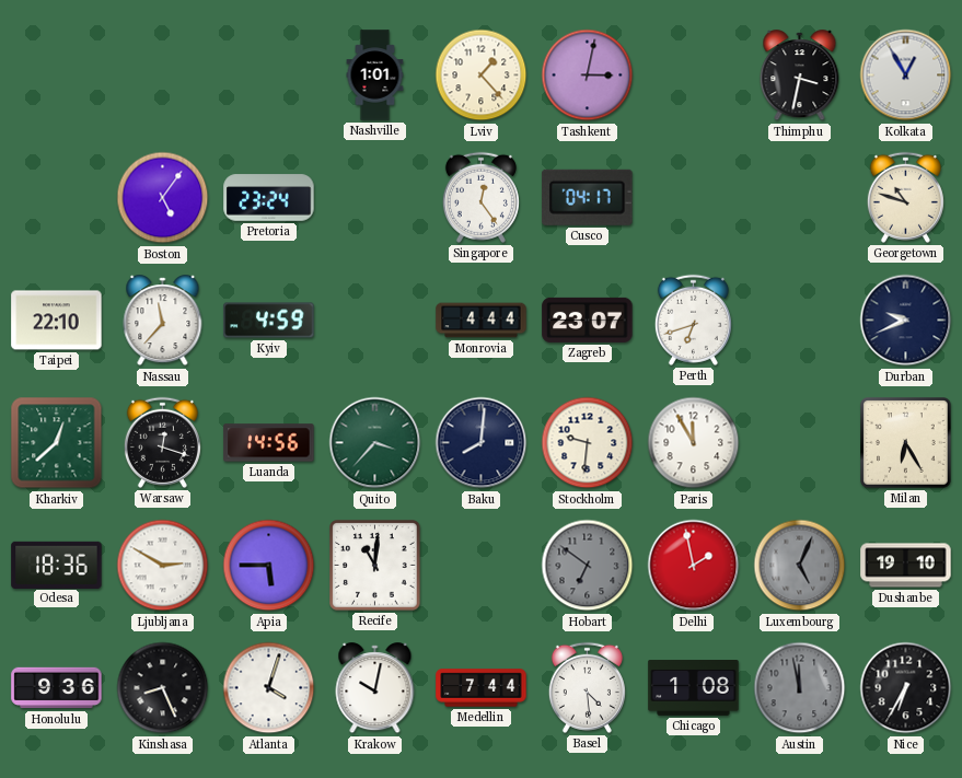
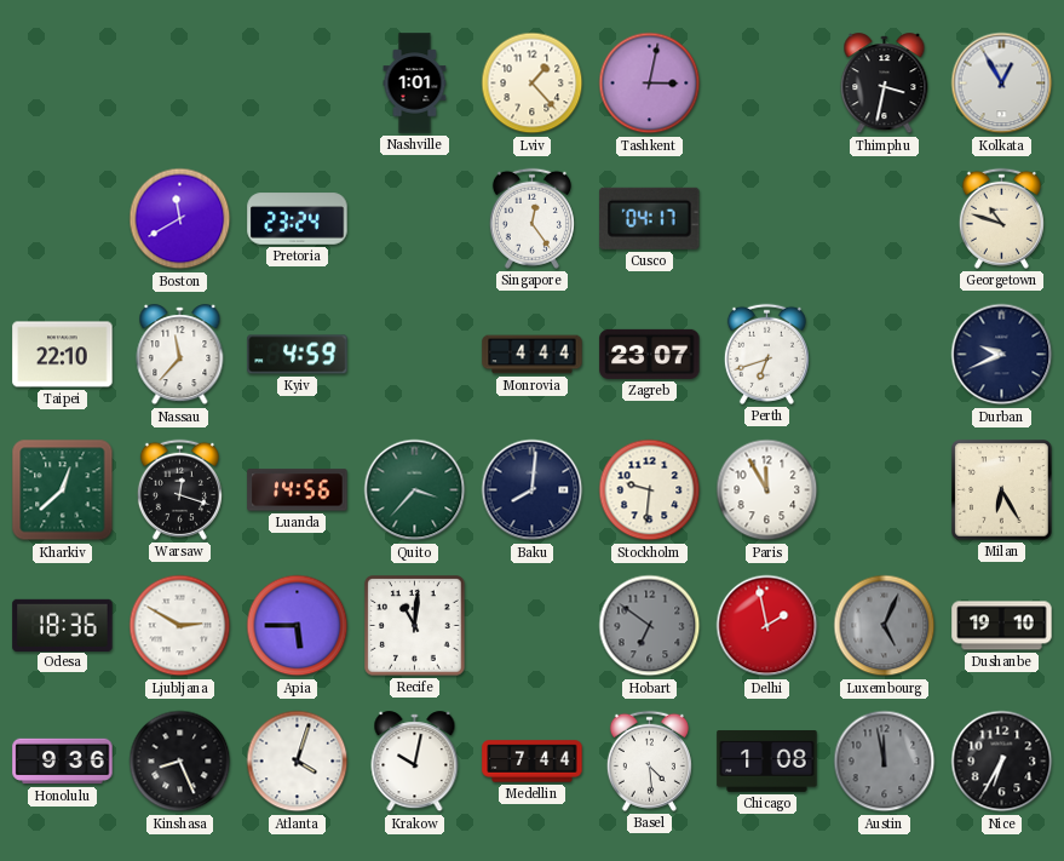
Boston: 5:06 -> 11:40
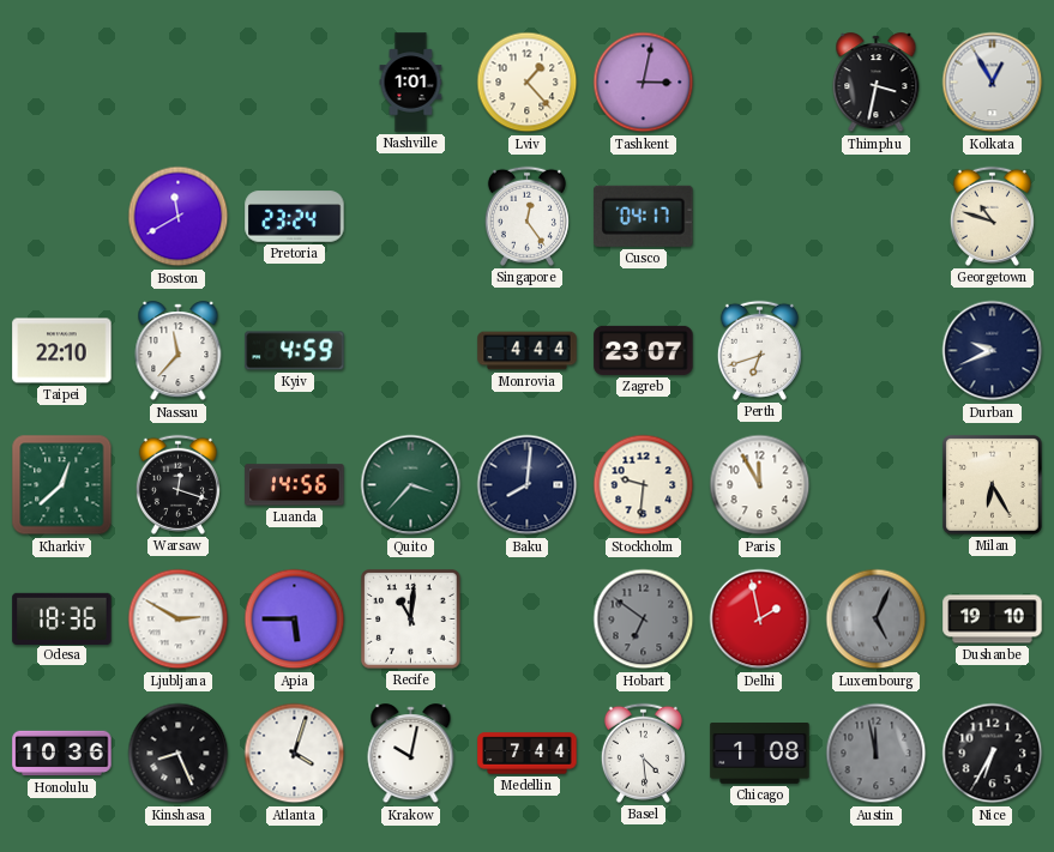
Honolulu: 9:36 -> 10:36
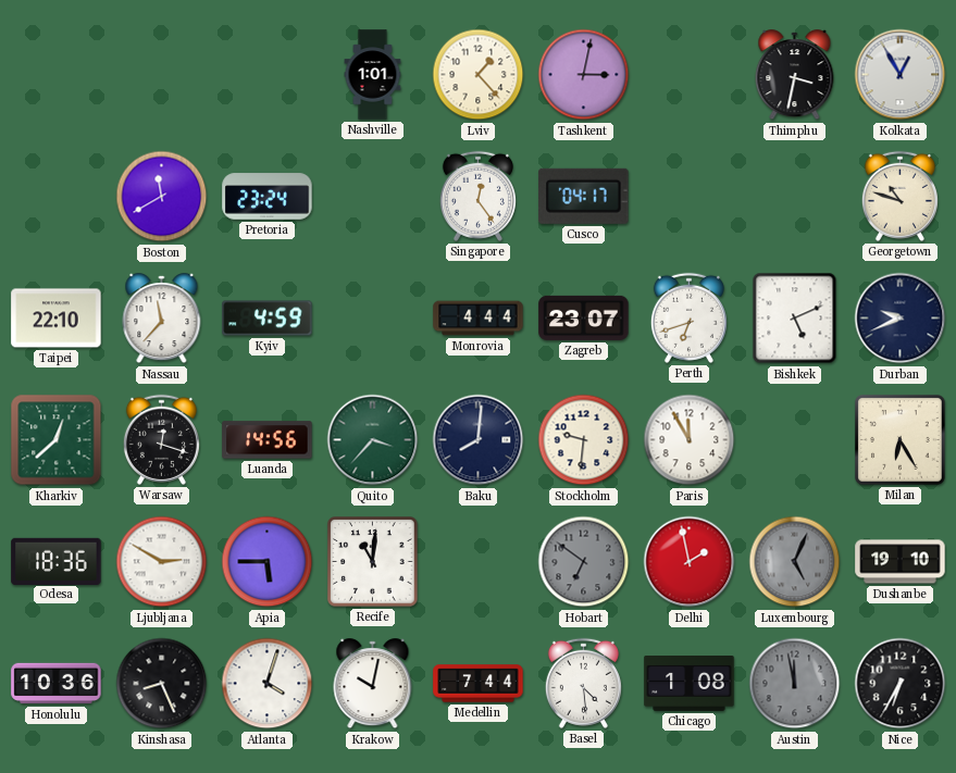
Bishkek: none -> 5:11
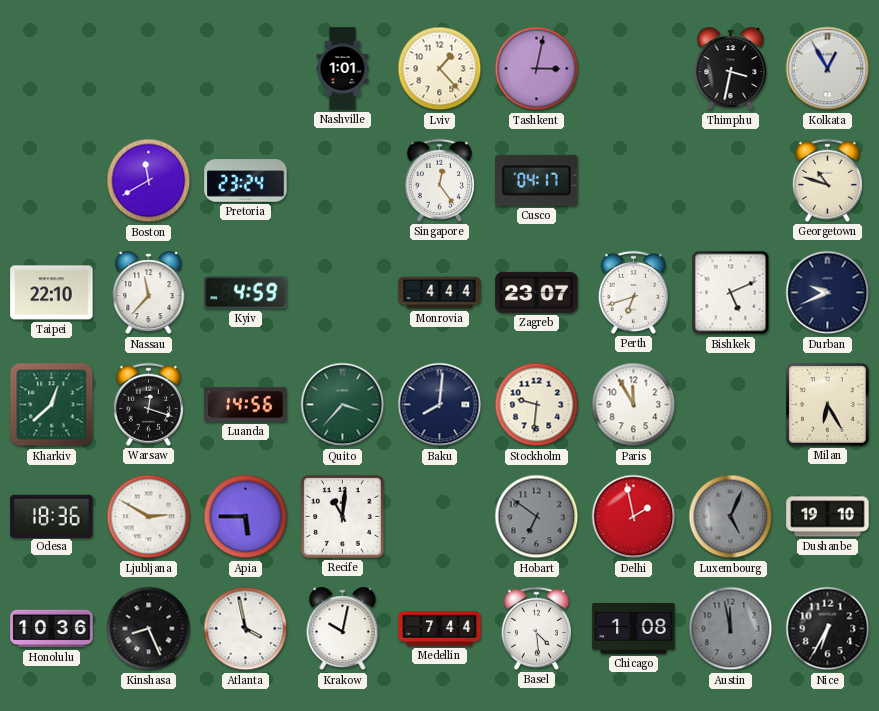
Atlanta: 4:03 -> 3:58
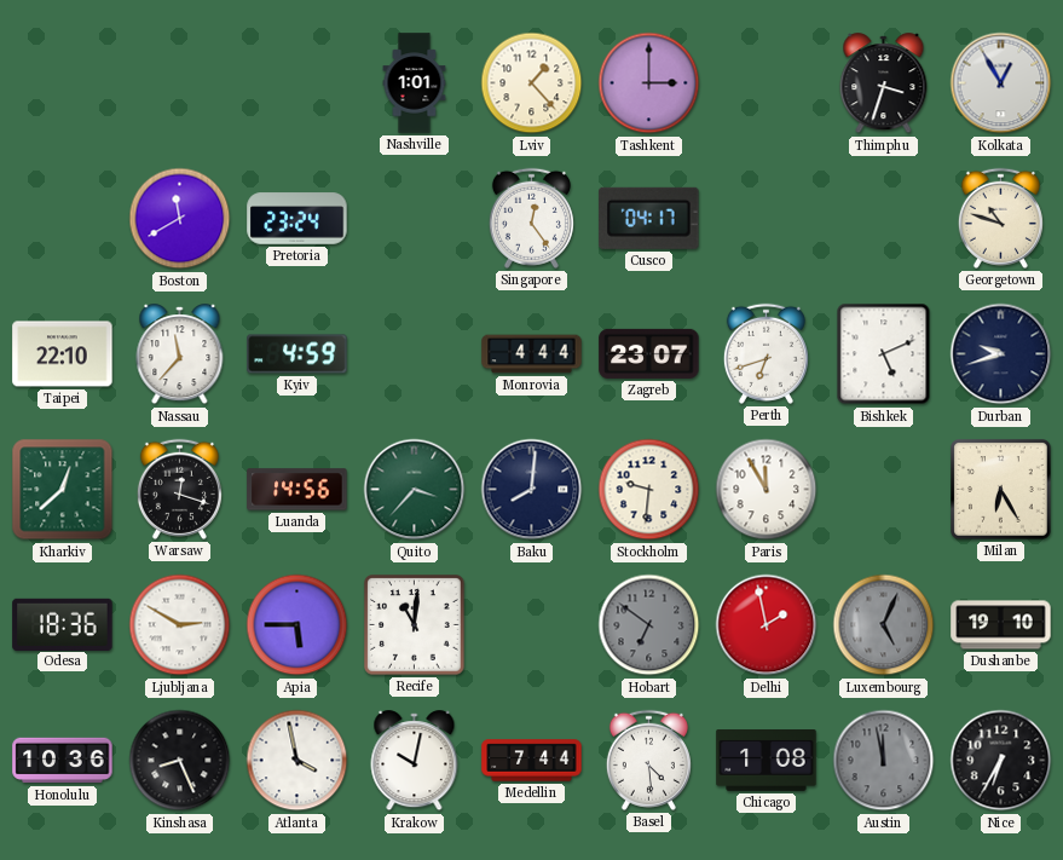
Tashkent: 3:02 -> 3:00
Thimphu: 3:32 -> 3:33
Durban: 9:41 -> 9:42
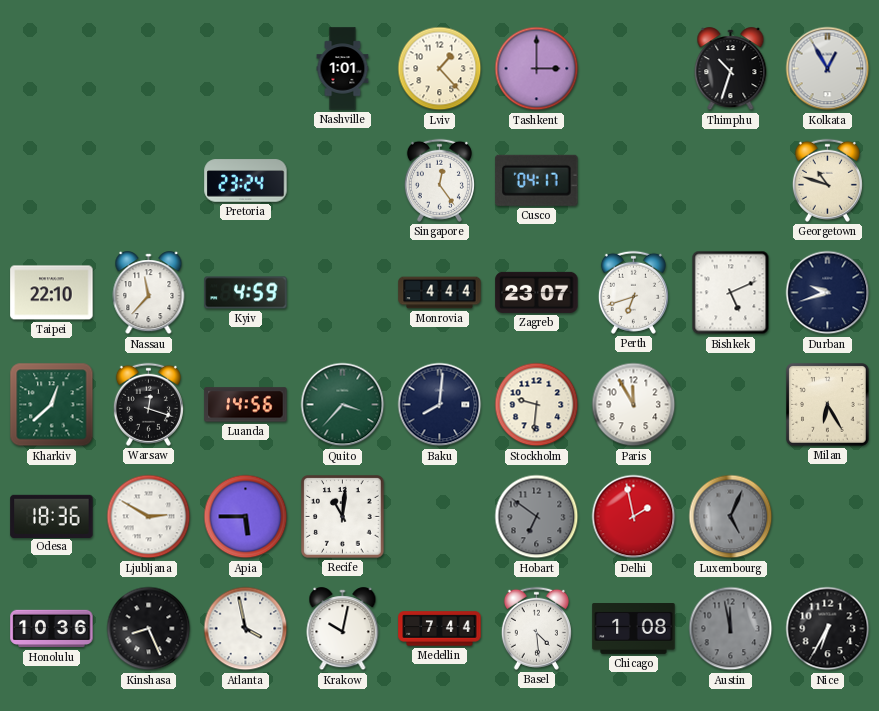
Thimphu: 3:33 -> 10:33
Boston: 11:40 -> none
Dushanbe: 19:10 -> none
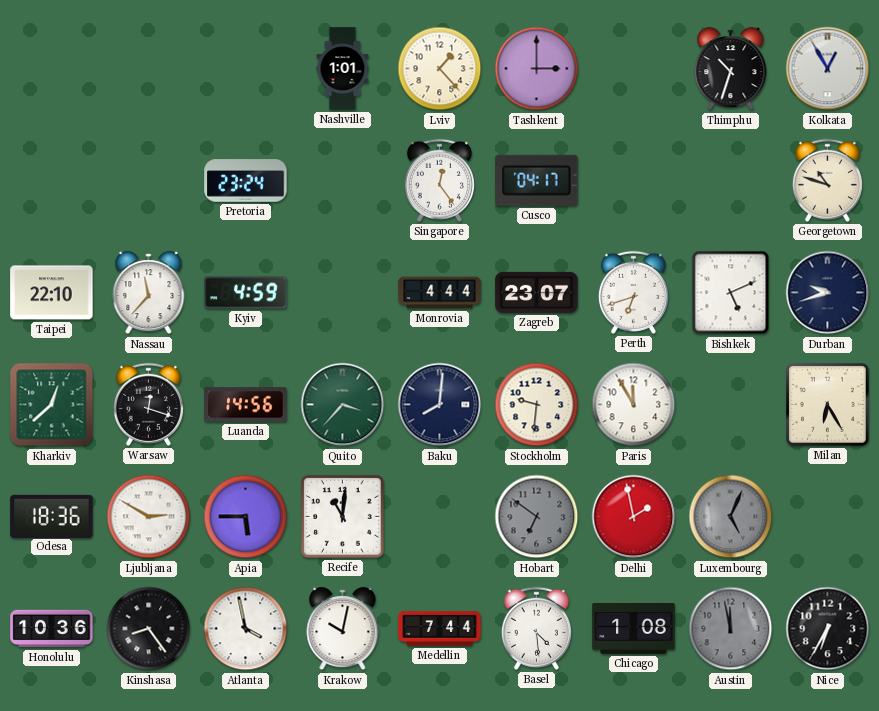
Kinshasa: 8:26 -> 8:24
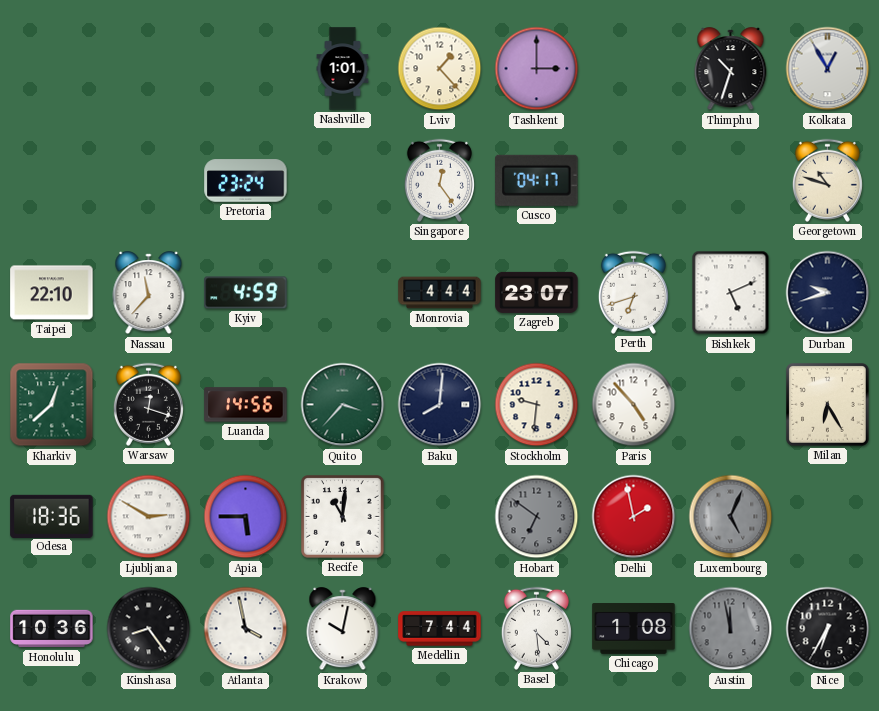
Paris: 11:55 -> 4:53
